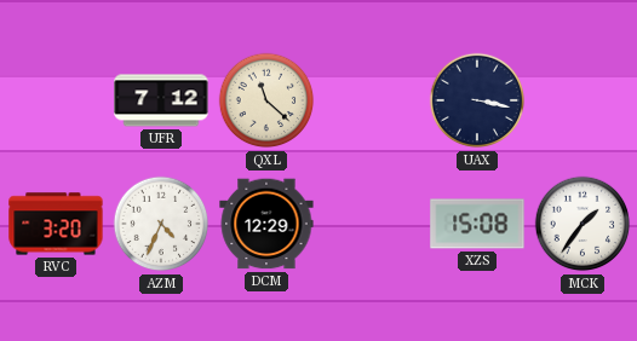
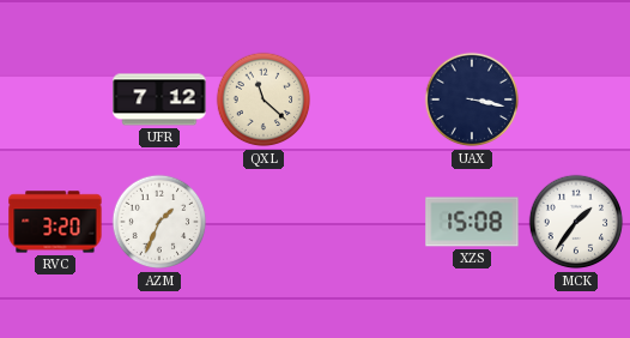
AZM: 4:34 -> 1:34
DCM: 12:29 -> none
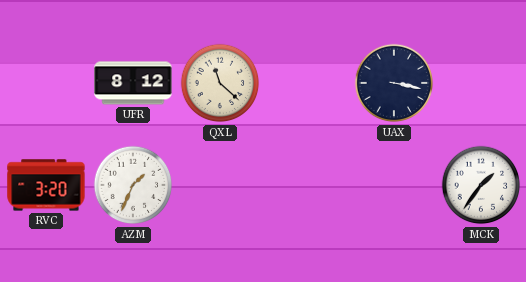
UFR: 7:12 -> 8:12
XZS: 15:08 -> none
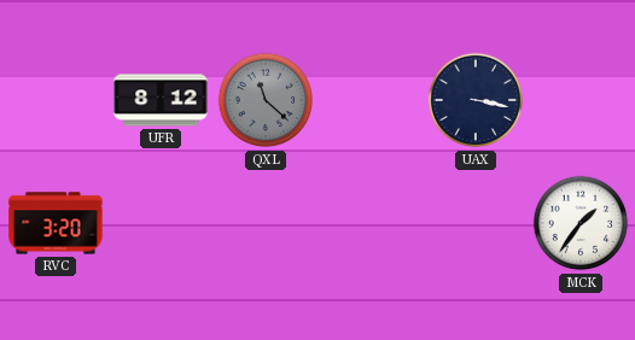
QXL dial: cream -> grey
AZM: 1:34 -> none
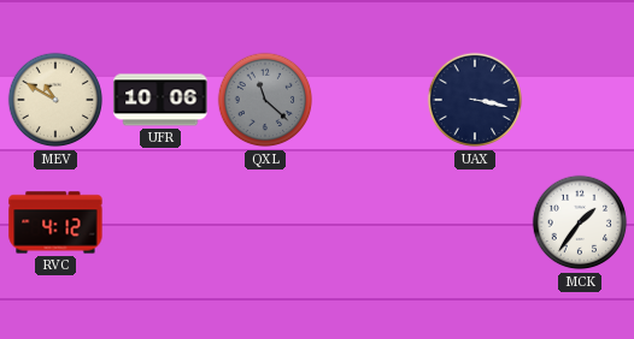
MEV: none -> 10:50
UFR: 8:12 -> 10:06
RVC: 3:20 -> 4:12
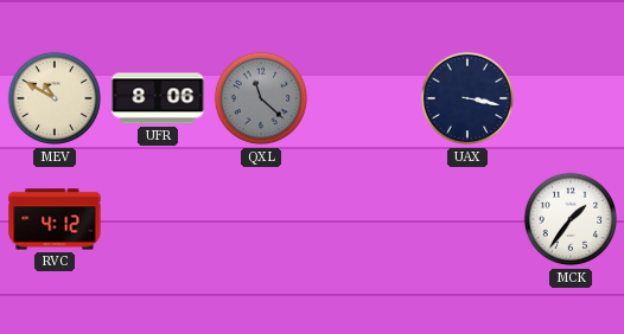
UFR: 10:06 -> 8:06
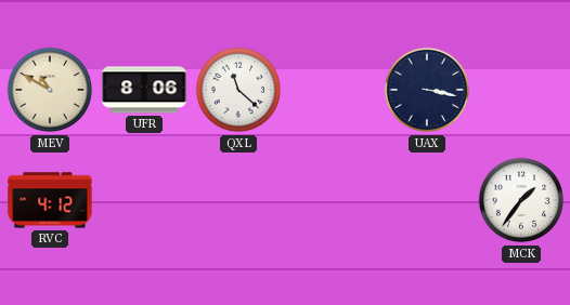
QXL dial: grey -> white
